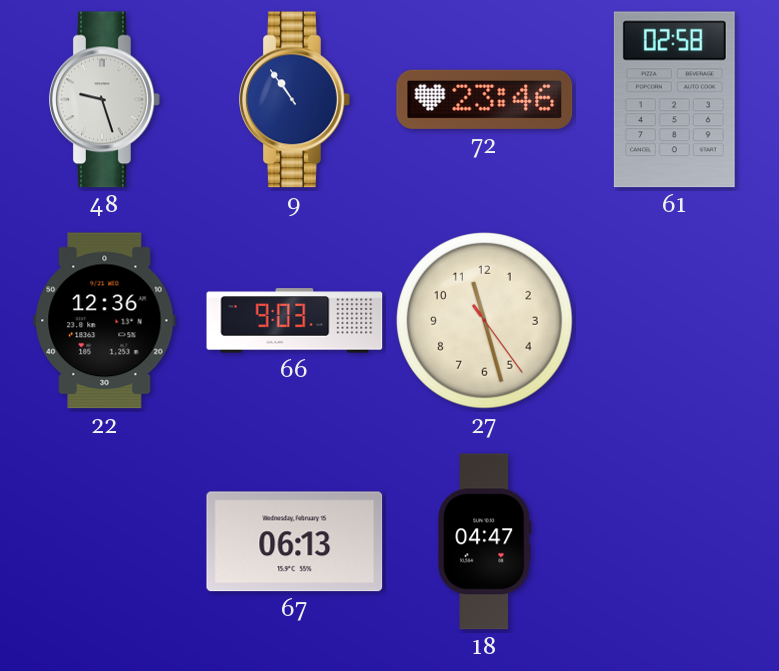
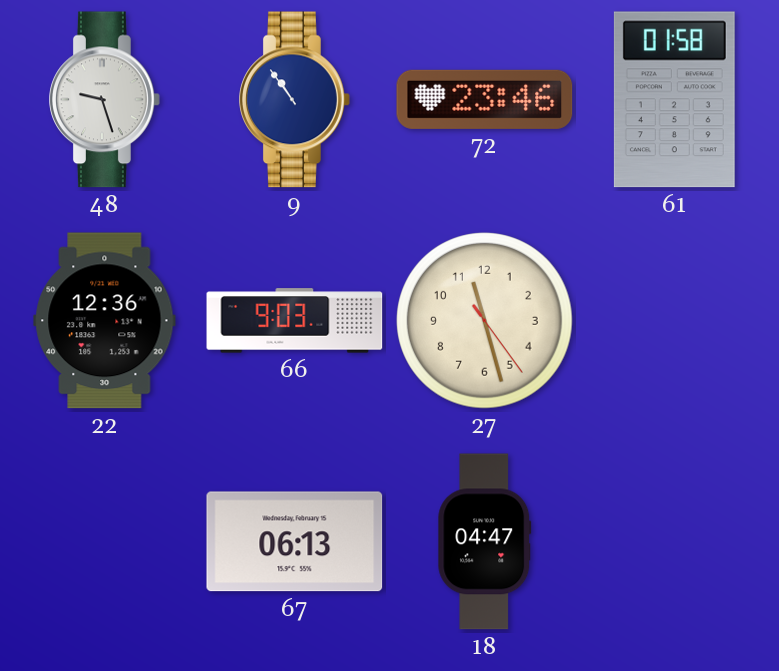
61: 02:58 -> 01:58
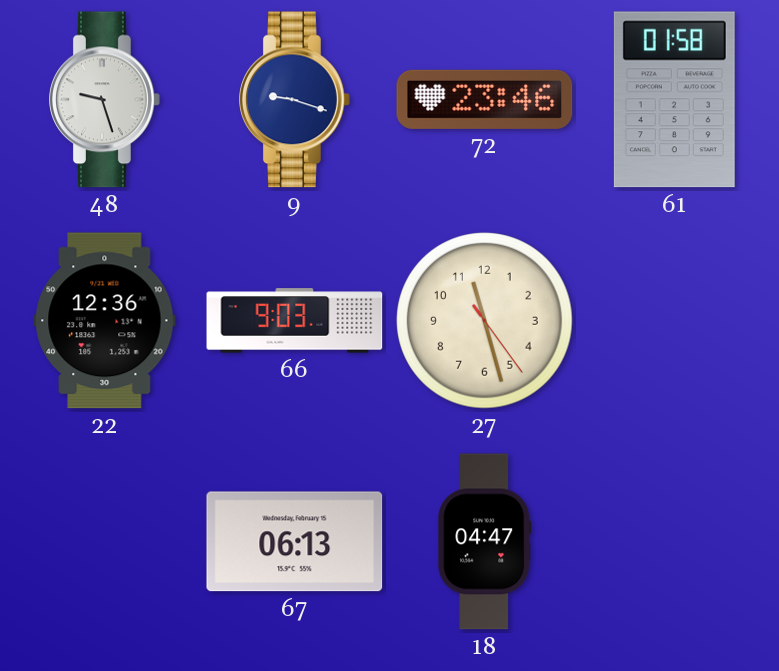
9: 10:54 -> 9:18
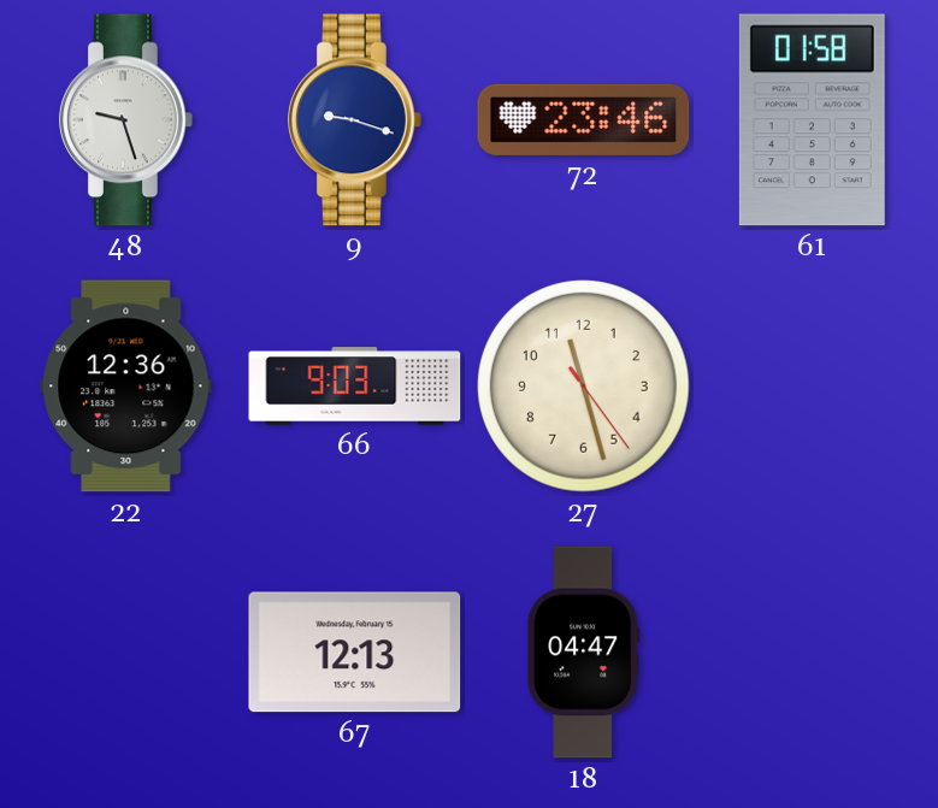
67: 06:13 -> 12:13
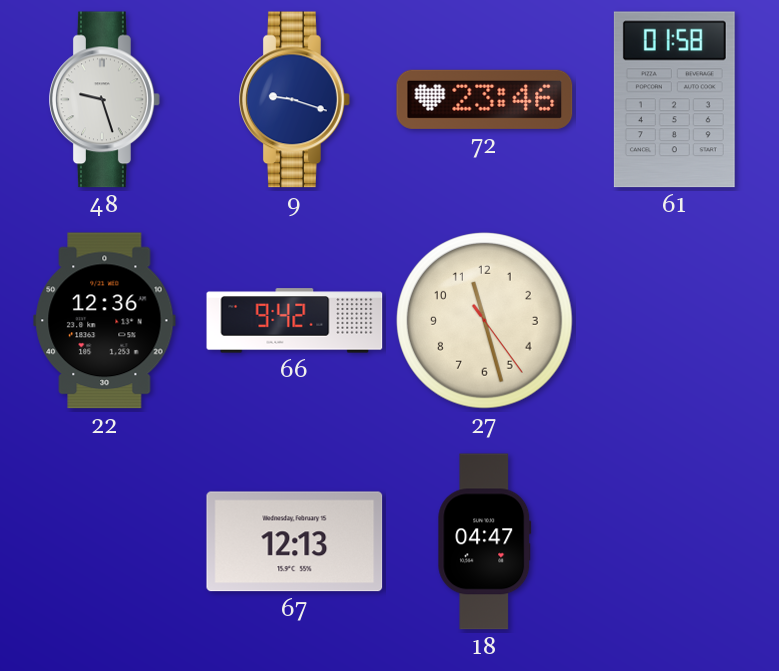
66: 9:03 -> 9:42
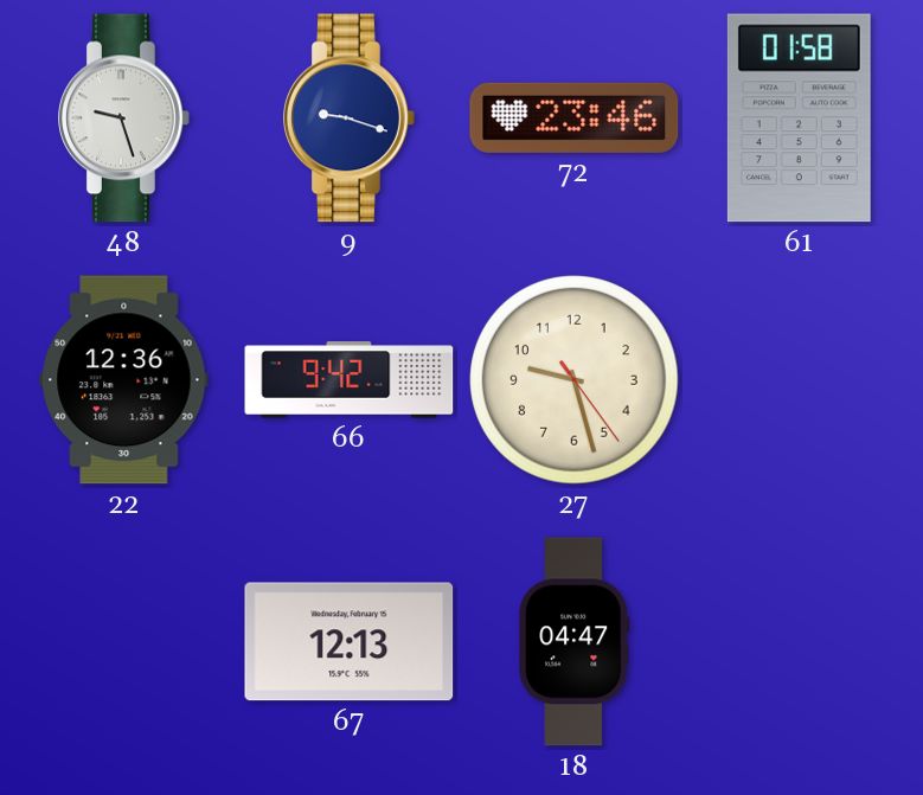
27: 11:27 -> 9:27
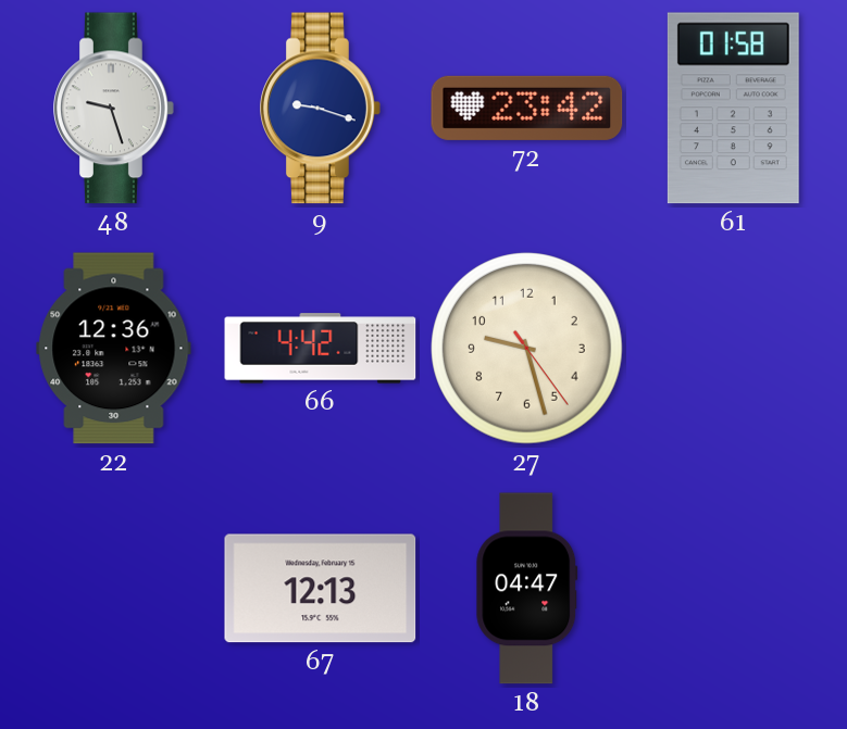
72: 23:46 -> 23:42
66: 9:42 -> 4:42
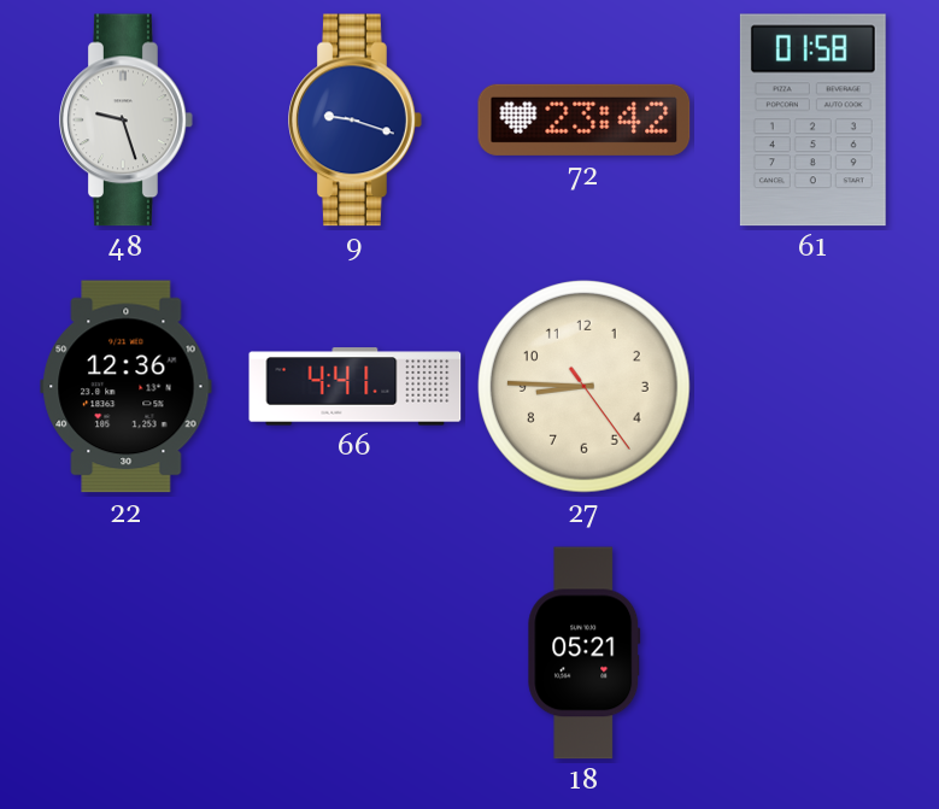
66: 4:42 -> 4:41
27: 9:27 -> 8:45
67: 12:13 -> none
18: 04:47 -> 05:21
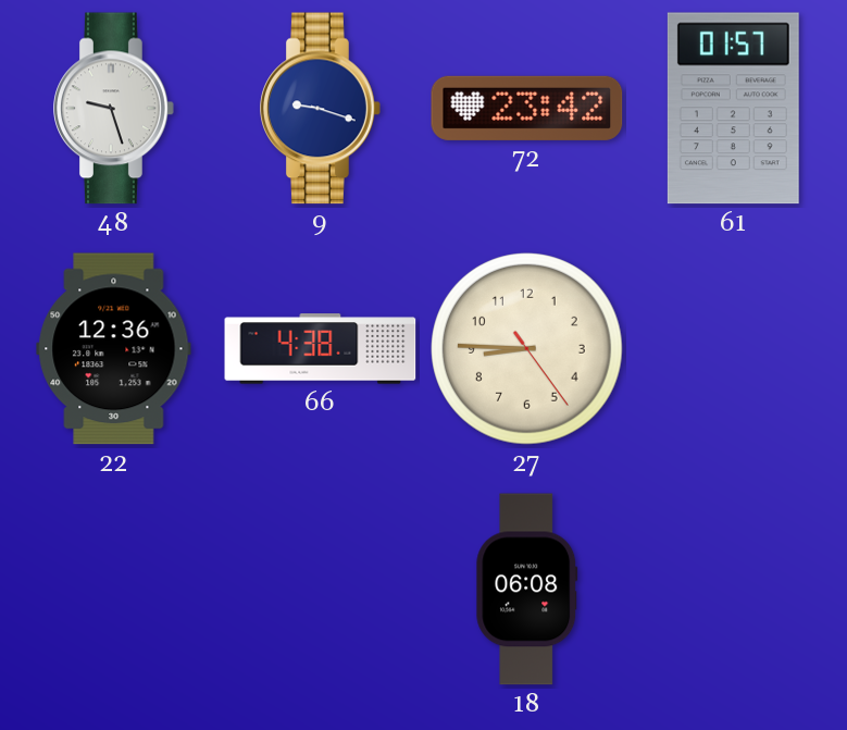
61: 01:58 -> 01:57
66: 4:41 -> 4:38
18: 05:21 -> 06:08
